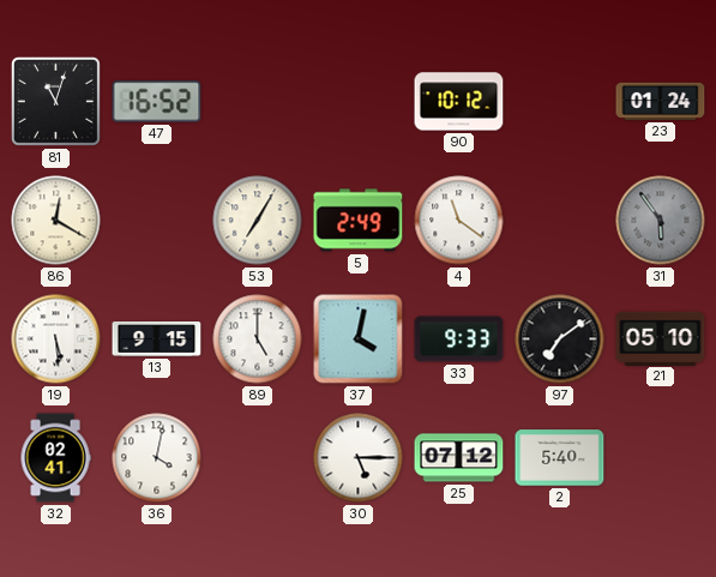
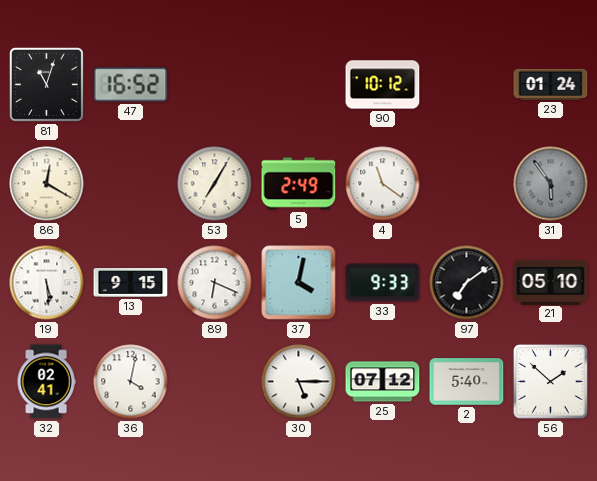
89: 5:00 -> 6:19
56: none -> 1:52
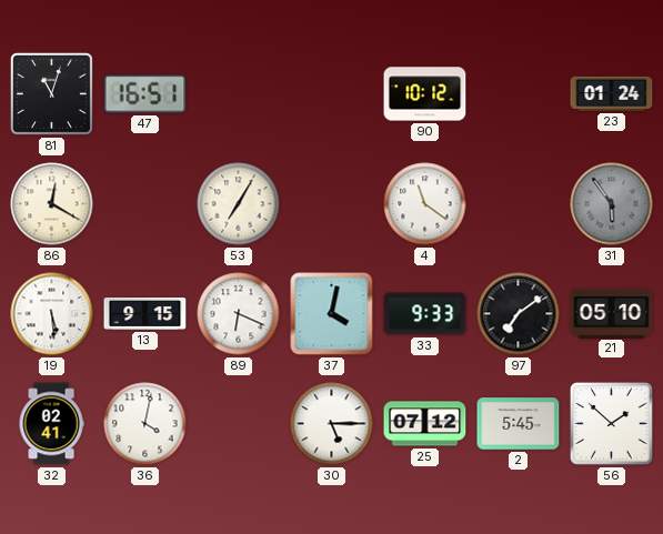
47: 16:52 -> 16:51
5: 2:49 -> none
2: 5:40 -> 5:45
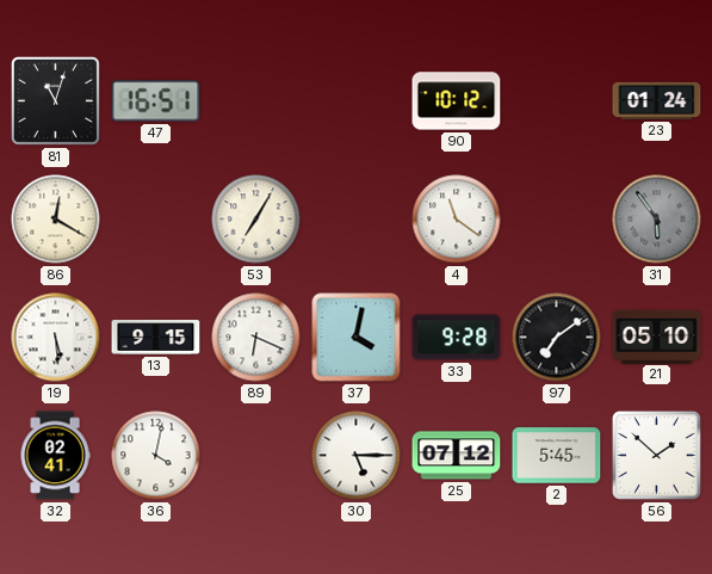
33: 9:33 -> 9:28
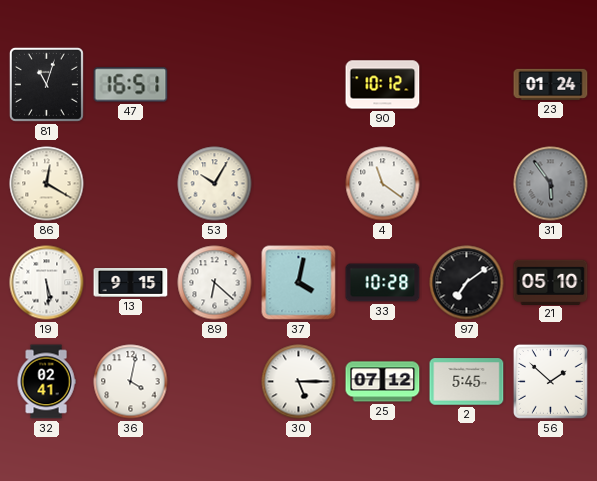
53: 7:05 -> 10:05
89: 6:19 -> 6:22
33: 9:28 -> 10:28
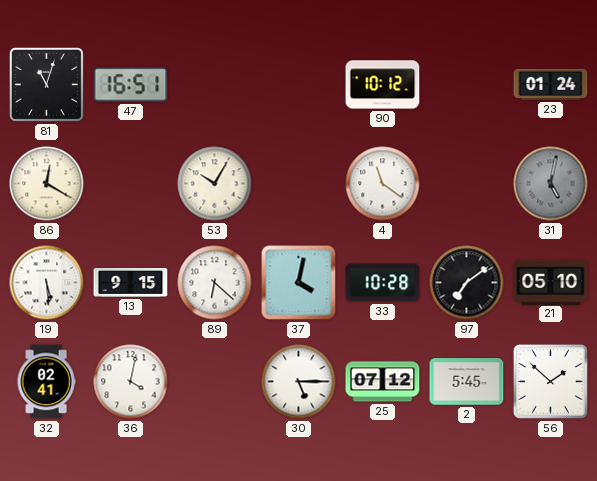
31: 5:54 -> 5:02
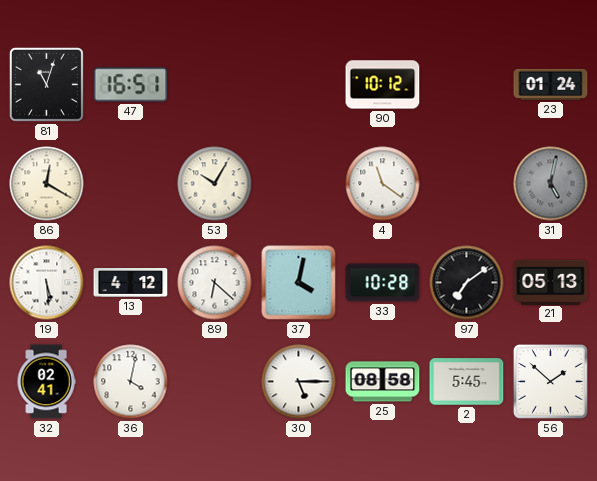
13: 9:15 -> 4:12
21: 05:10 -> 05:13
25: 07:12 -> 08:58
